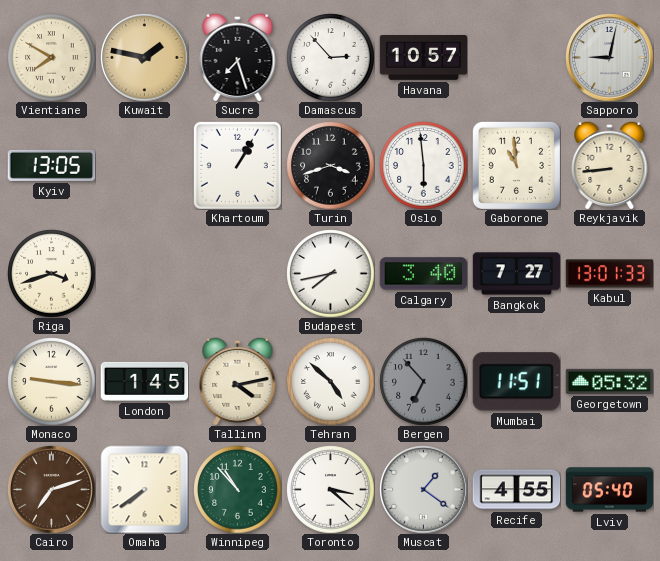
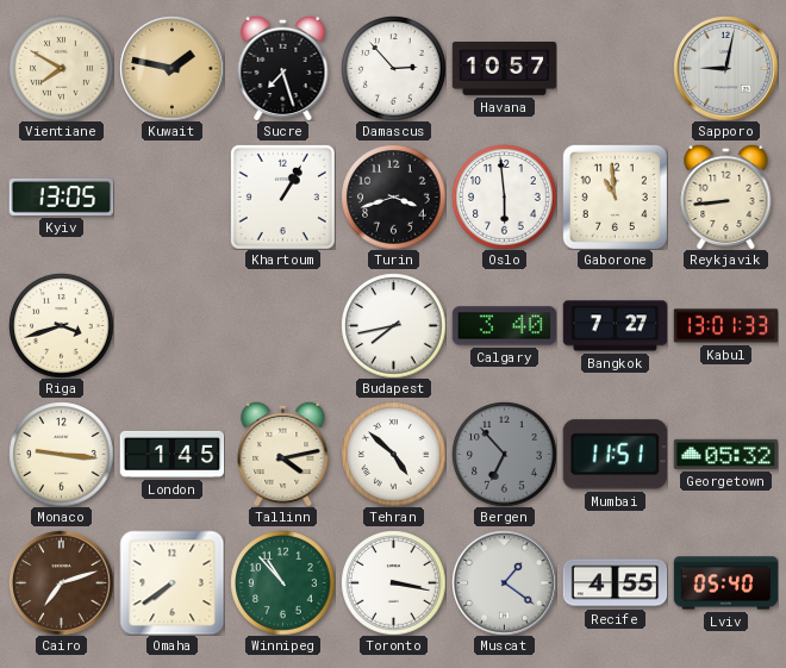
Toronto: 3:22 -> 3:17
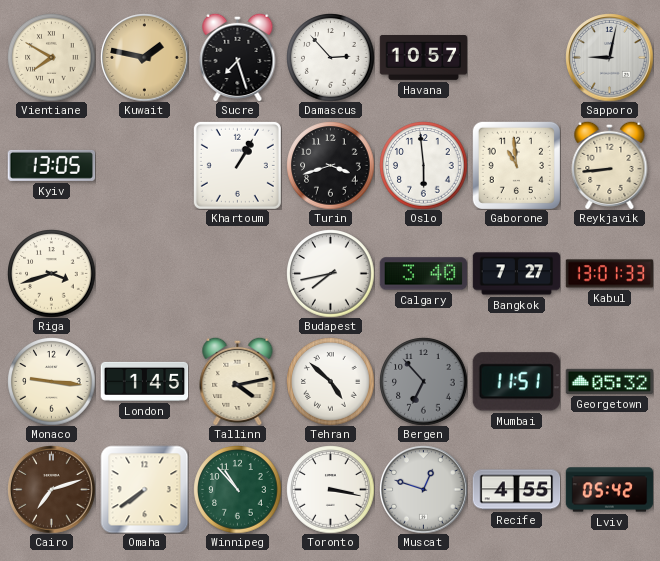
Muscat: 1:21 -> 12:48
Lviv: 05:40 -> 05:42
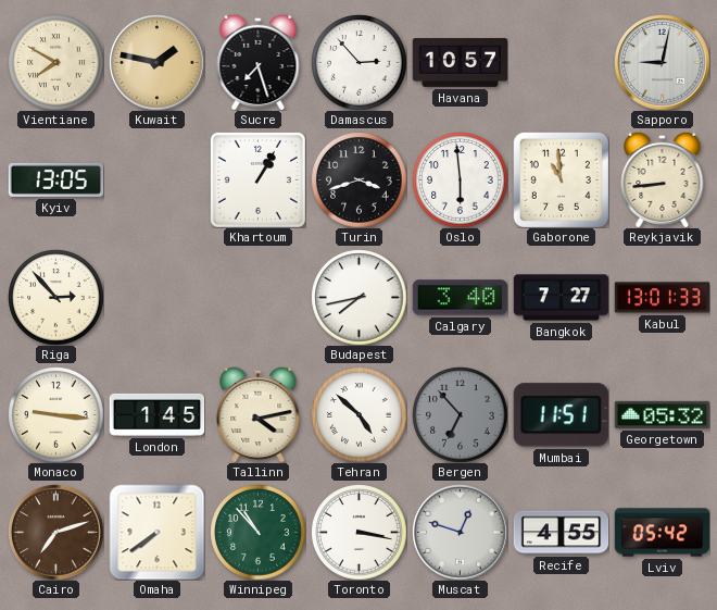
Riga: 3:42 -> 2:53
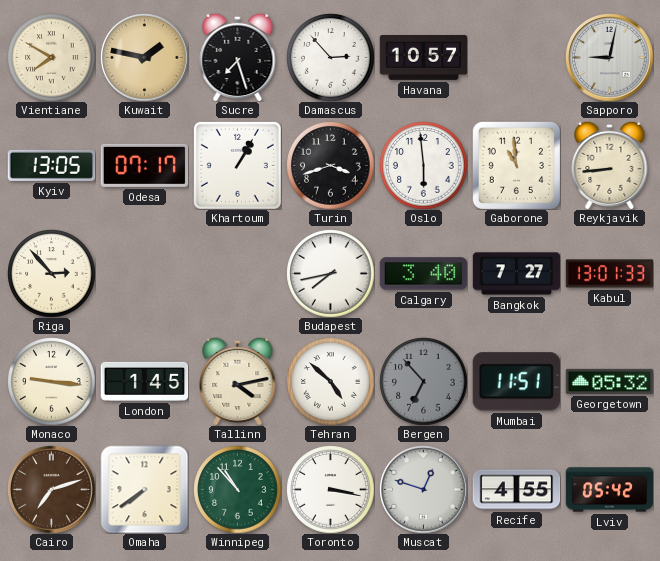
Odesa: none -> 07:17
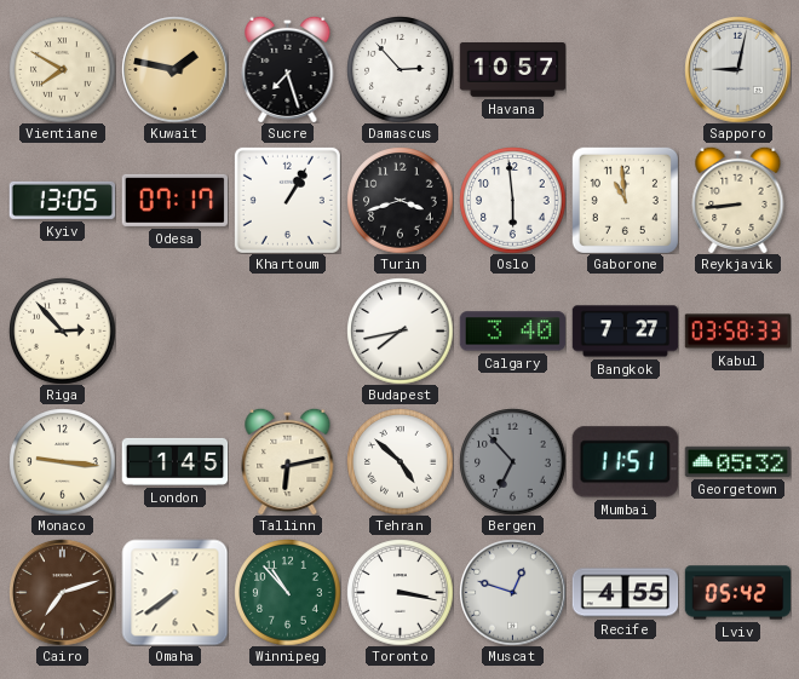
Kabul: 13:01 -> 03:58
Tallinn: 4:13 -> 6:13
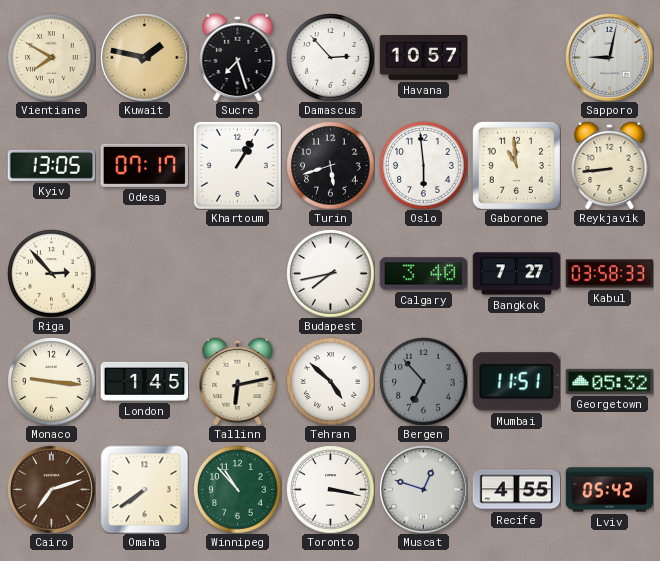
Turin: 3:42 -> 5:42
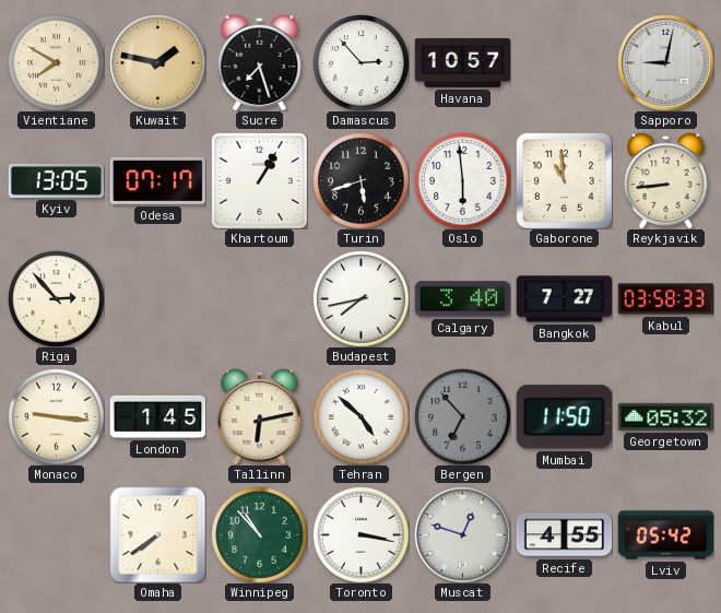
Mumbai: 11:51 -> 11:50
Cairo: 7:12 -> none
